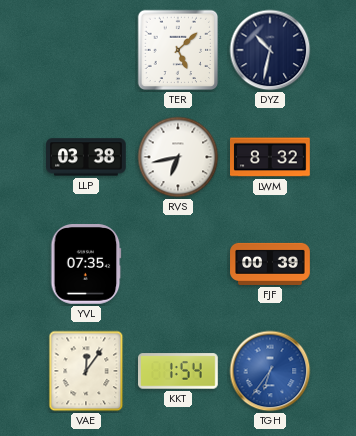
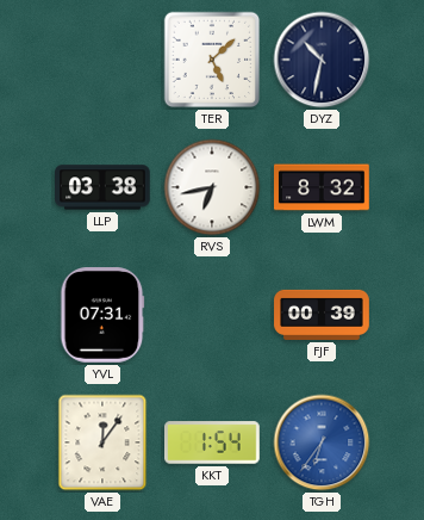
YVL: 07:35 -> 07:31
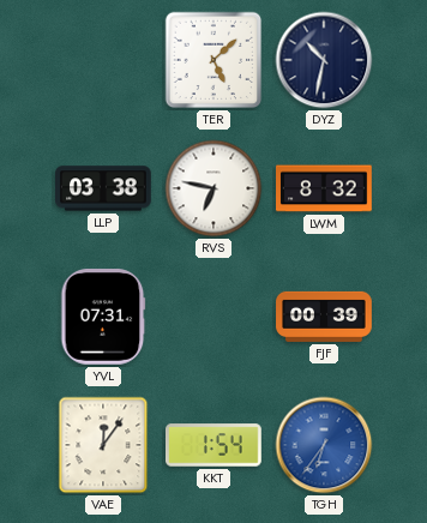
RVS: 6:43 -> 6:47
